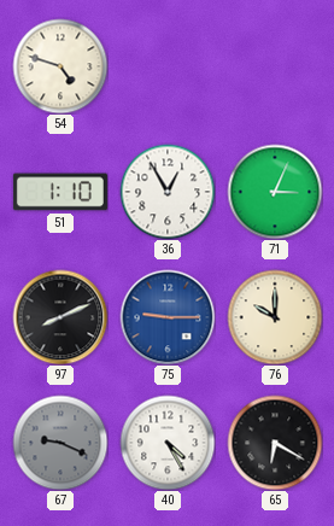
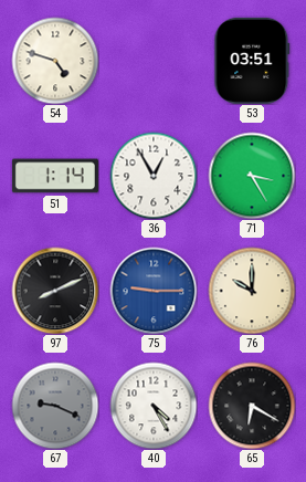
53: none -> 03:51
51: 1:10 -> 1:14
71: 3:04 -> 3:25
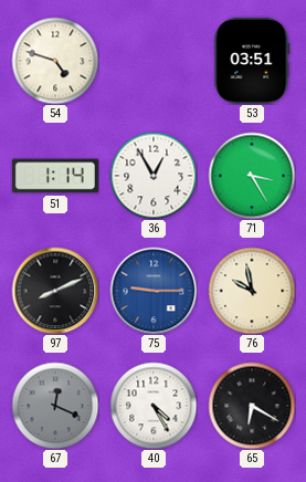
76: 10:00 -> 9:58
67: 9:19 -> 12:19
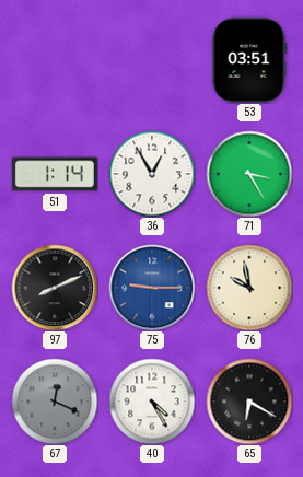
54: 4:48 -> none
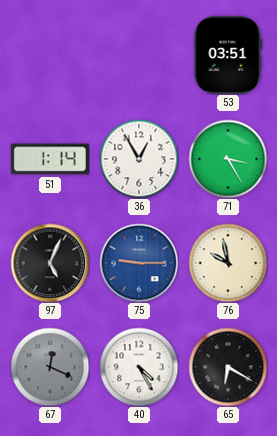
97: 8:11 -> 5:04
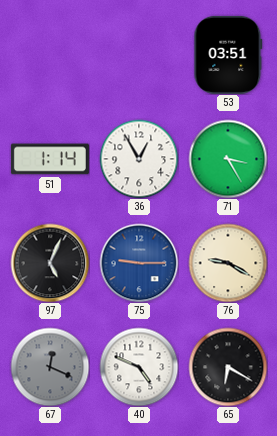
76: 9:58 -> 9:20
40: 4:25 -> 4:49
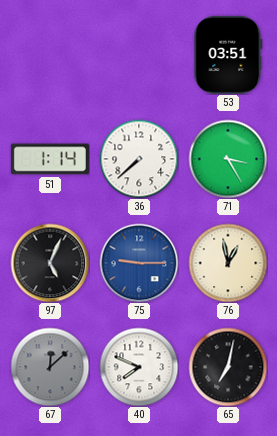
36: 12:55 -> 7:38
76: 9:20 -> 12:58
67: 12:19 -> 12:08
40: 4:49 -> 7:49
65: 6:20 -> 7:02
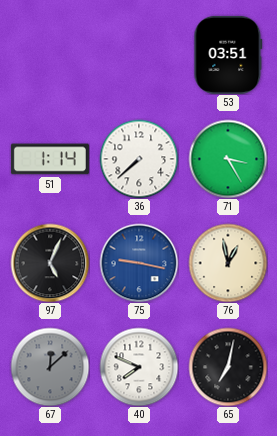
75: 9:15 -> 9:17
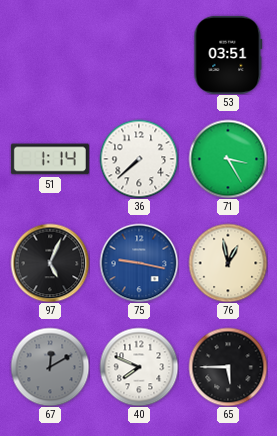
67: 12:08 -> 12:10
65: 7:02 -> 5:45
